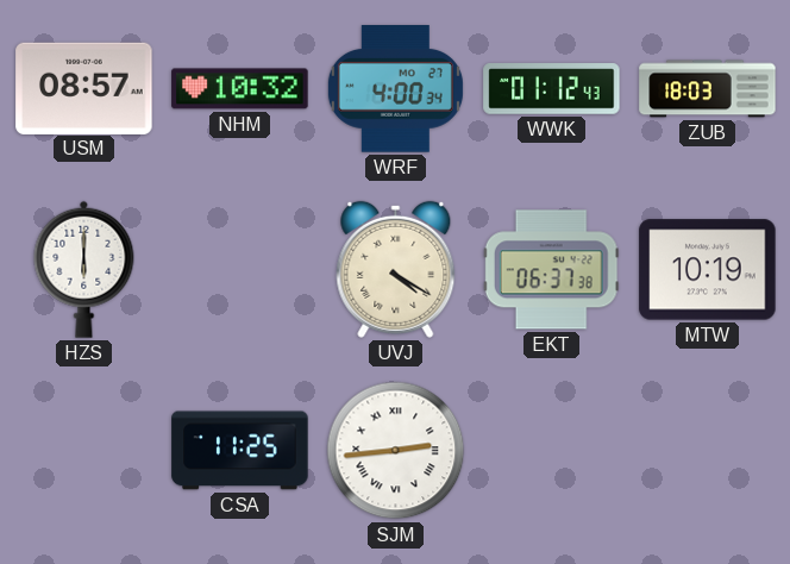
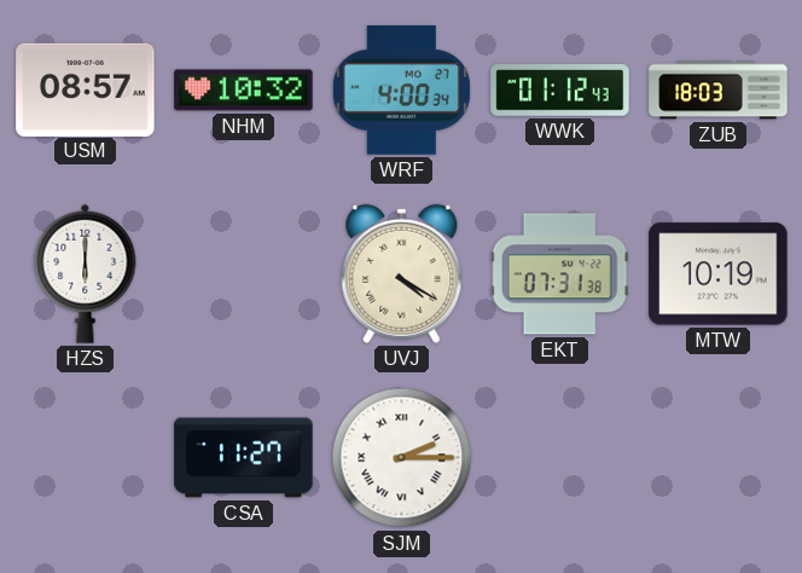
EKT: 06:37 -> 07:31
CSA: 11:25 -> 11:27
SJM: 2:44 -> 2:15
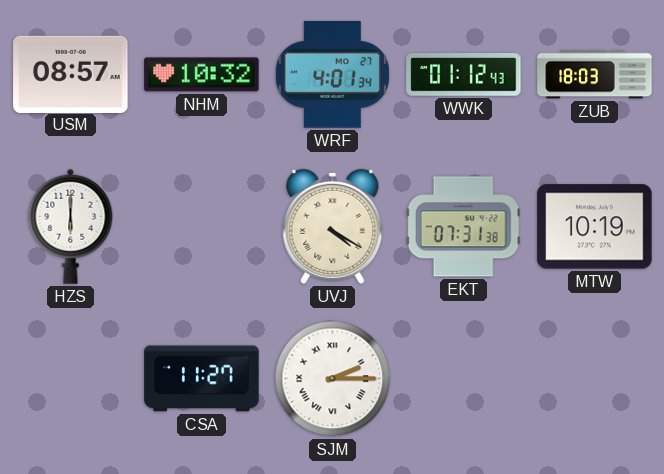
WRF: 4:00 -> 4:01
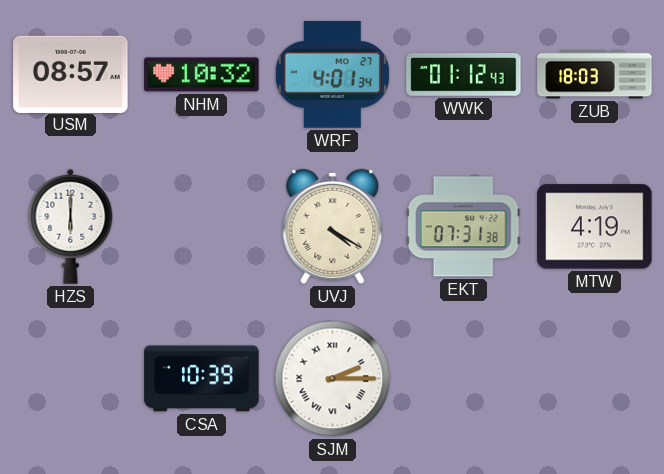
MTW: 10:19 -> 4:19
CSA: 11:27 -> 10:39
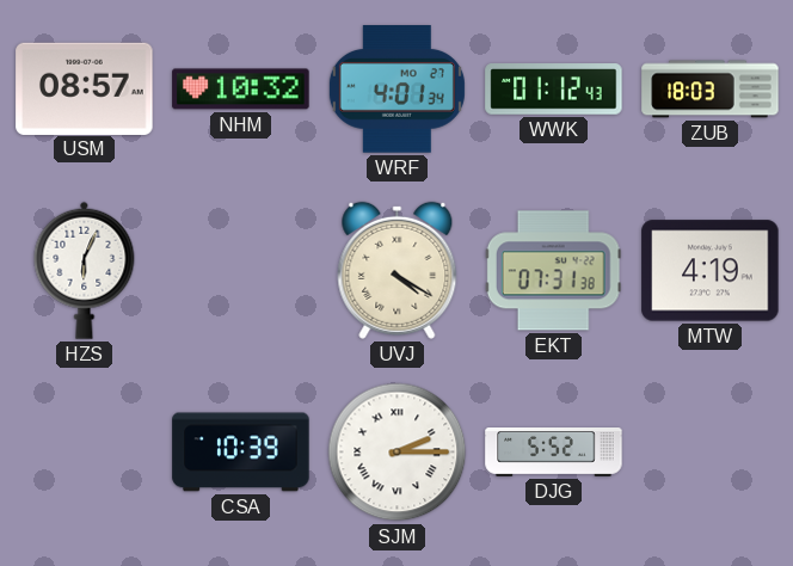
HZS: 6:00 -> 6:04
DJG: none -> 5:52
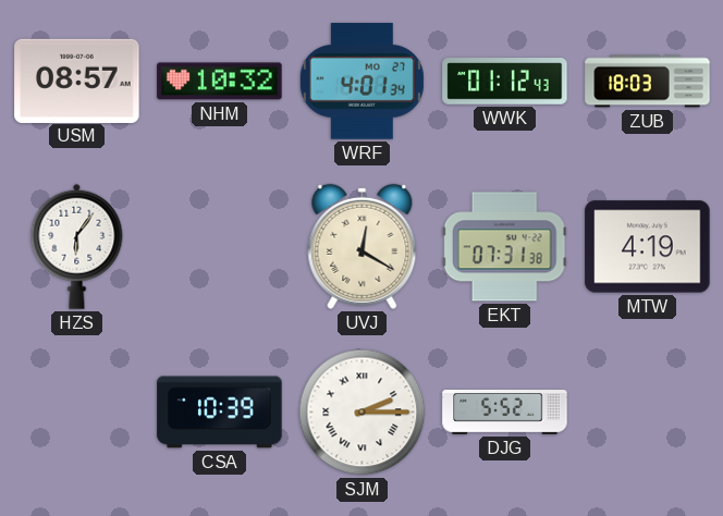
HZS: 6:04 -> 6:06
UVJ: 4:20 -> 12:20
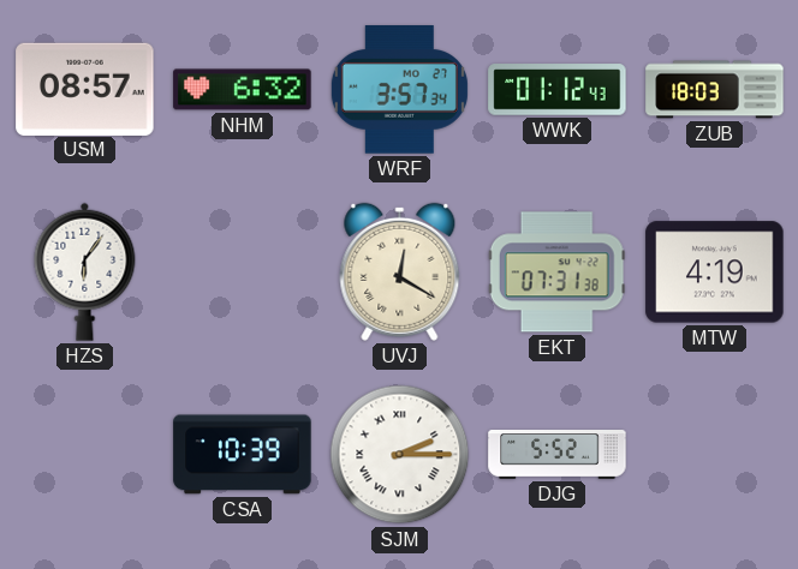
NHM: 10:32 -> 6:32
WRF: 4:01 -> 3:57
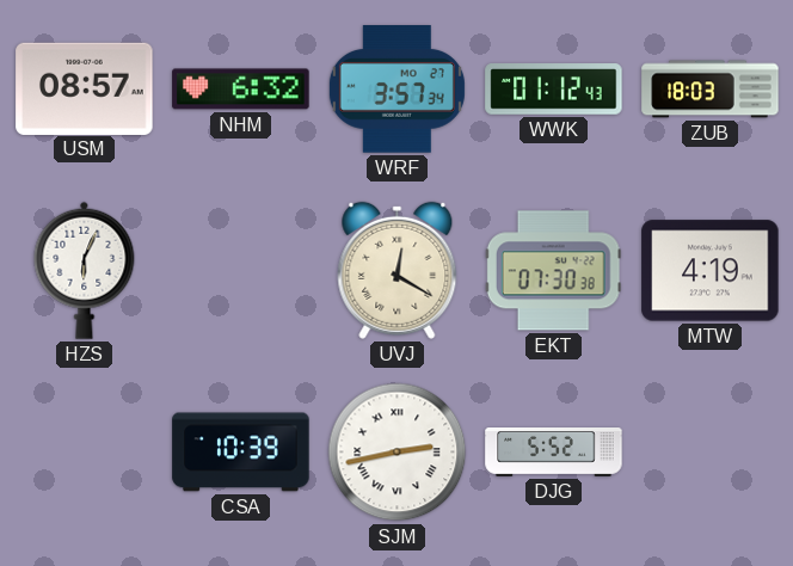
HZS: 6:06 -> 6:04
EKT: 07:31 -> 07:30
SJM: 2:15 -> 2:43
